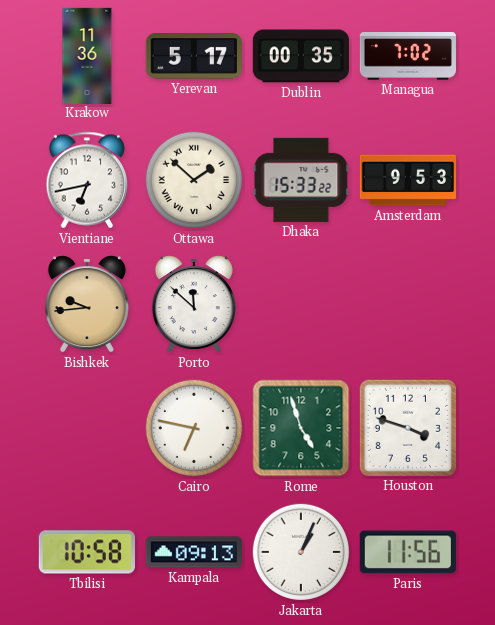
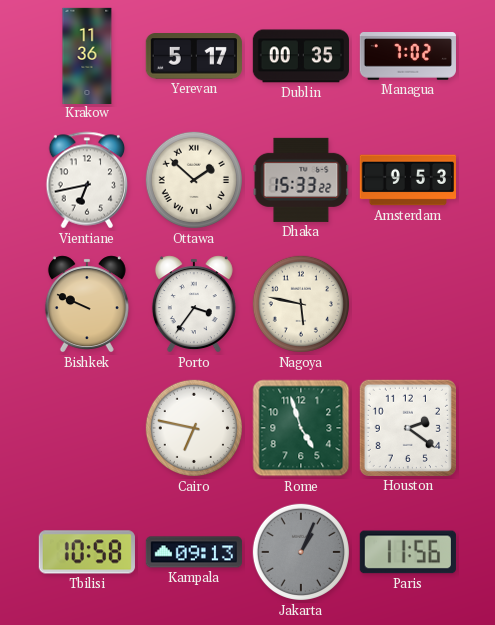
Bishkek: 9:44 -> 9:49
Porto: 11:52 -> 3:36
Nagoya: none -> 5:47
Houston: 3:48 -> 2:21
Jakarta dial: white -> grey
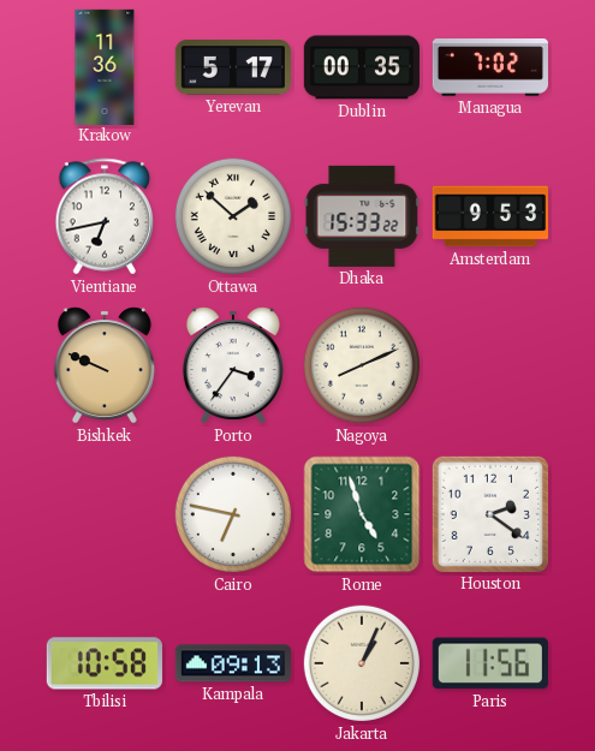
Nagoya: 5:47 -> 8:11
Jakarta dial: grey -> cream
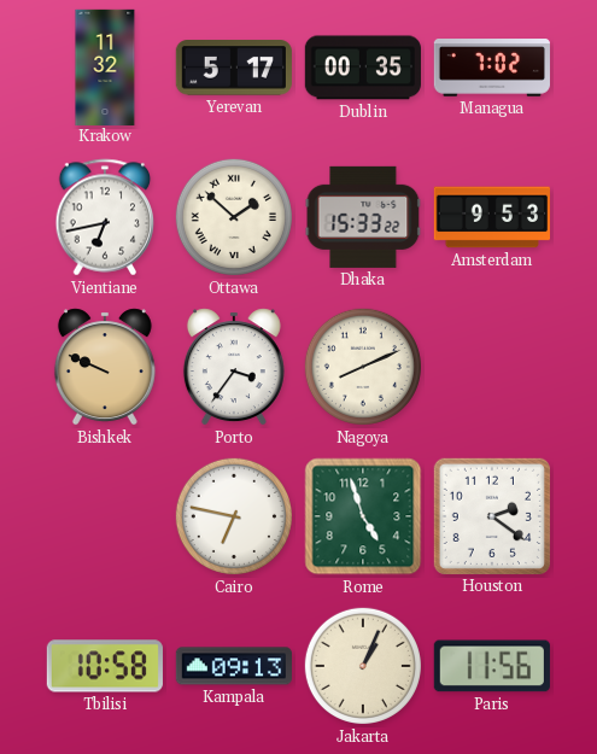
Krakow: 11:36 -> 11:32
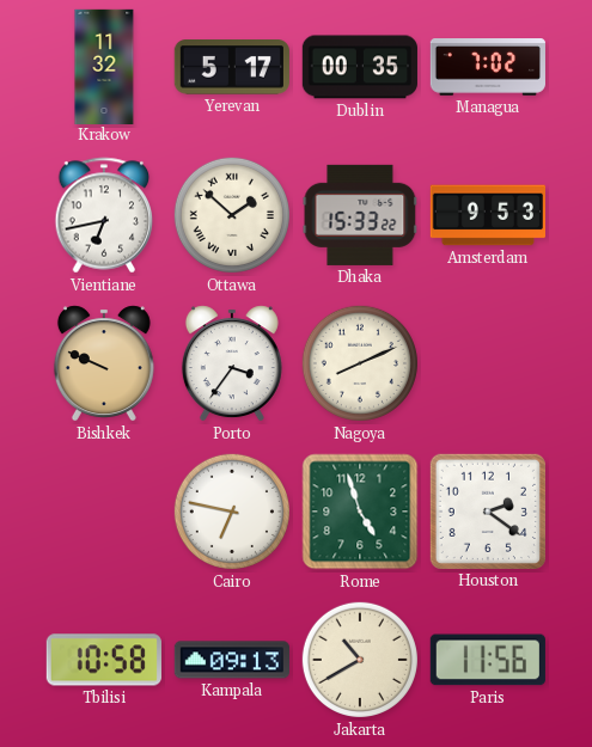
Jakarta: 1:04 -> 10:40
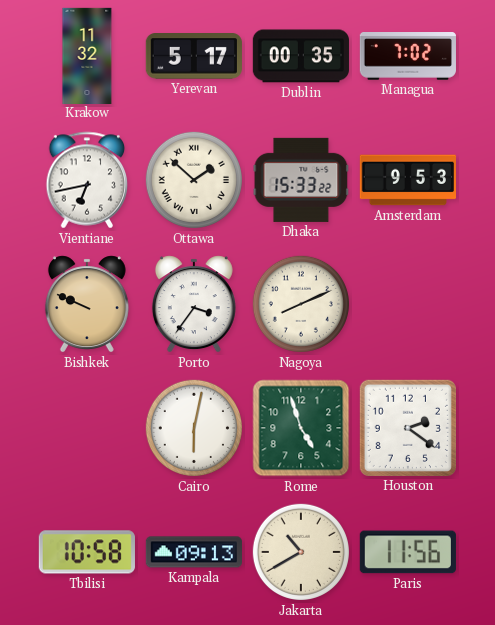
Cairo: 6:47 -> 6:02
